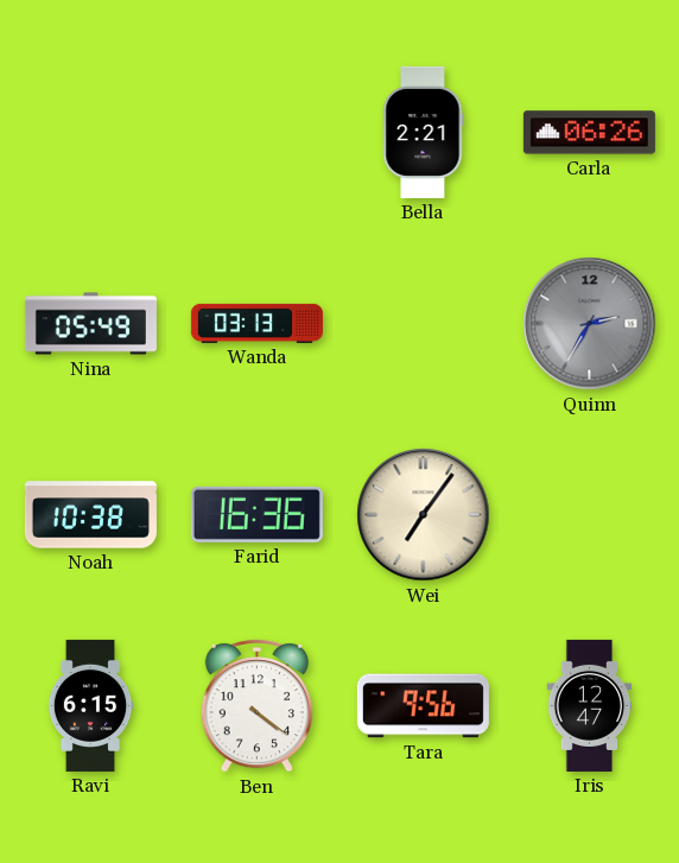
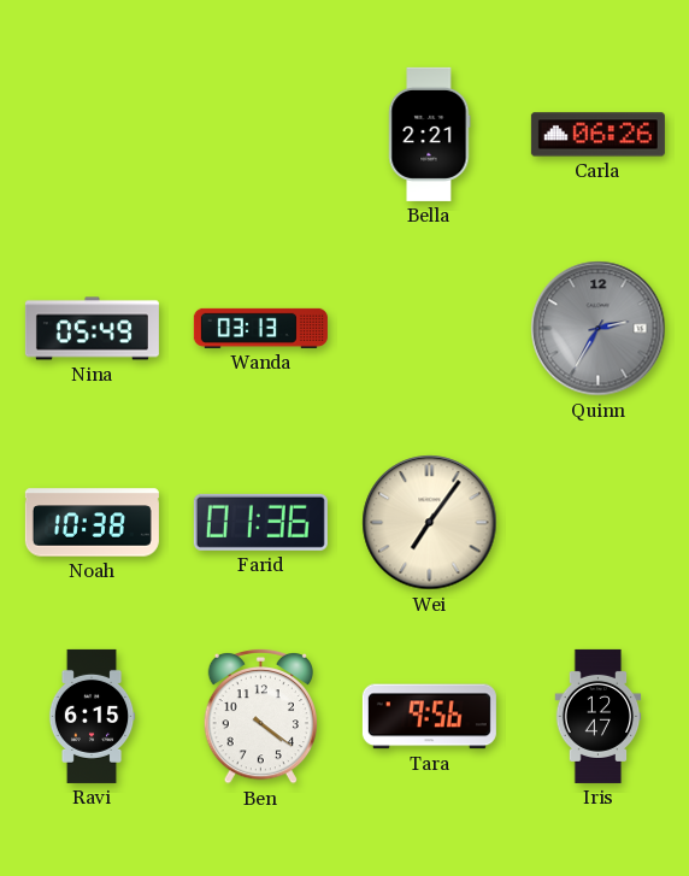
Farid: 16:36 -> 01:36
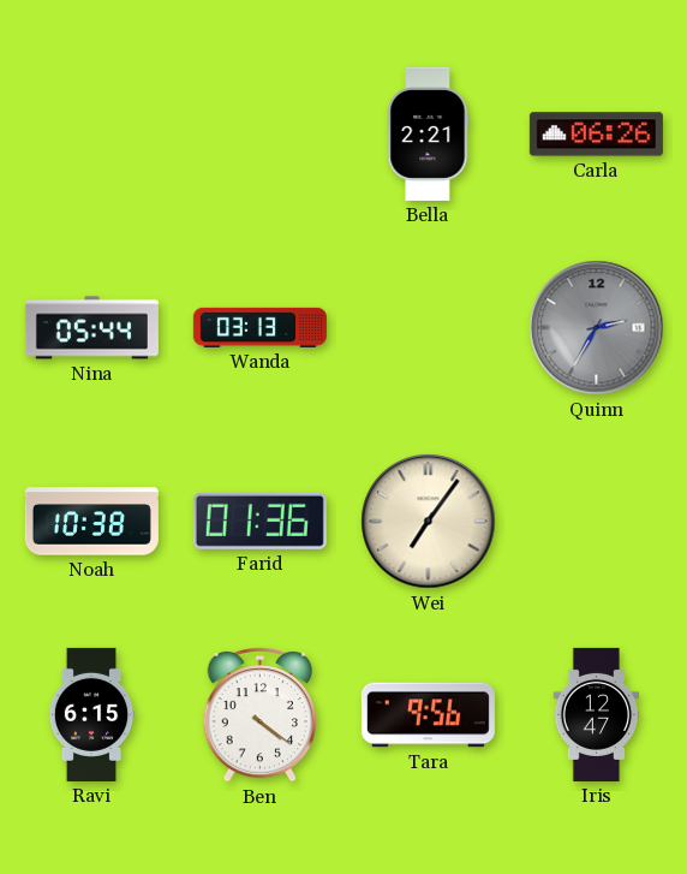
Nina: 05:49 -> 05:44
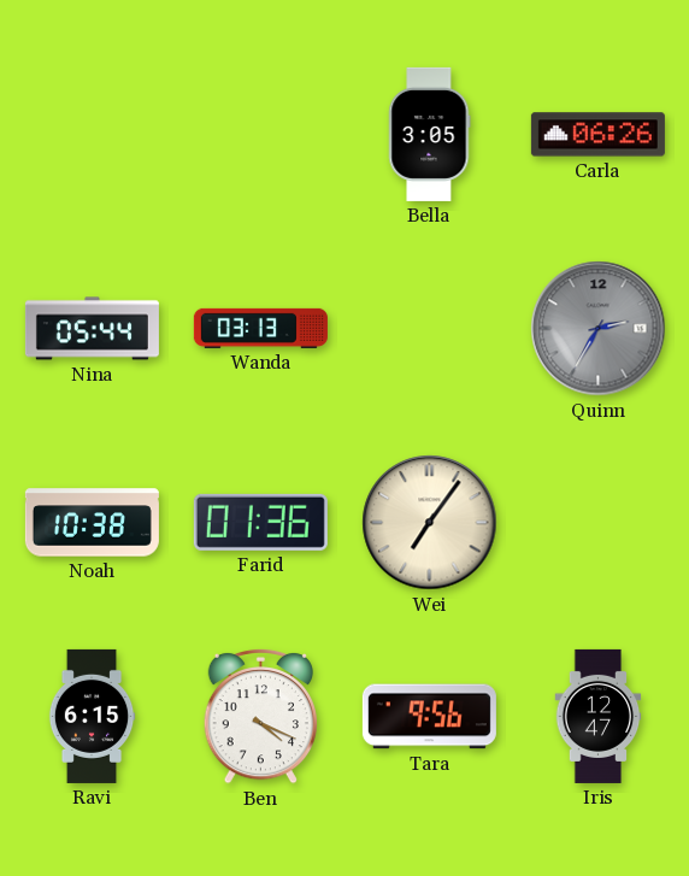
Bella: 2:21 -> 3:05
Ben: 4:21 -> 4:19
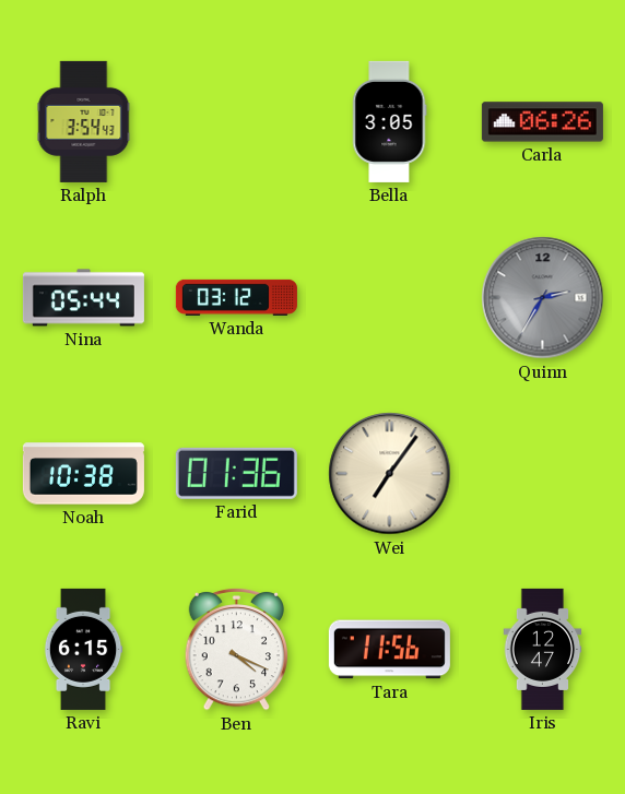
Ralph: none -> 3:54
Wanda: 03:13 -> 03:12
Tara: 9:56 -> 11:56
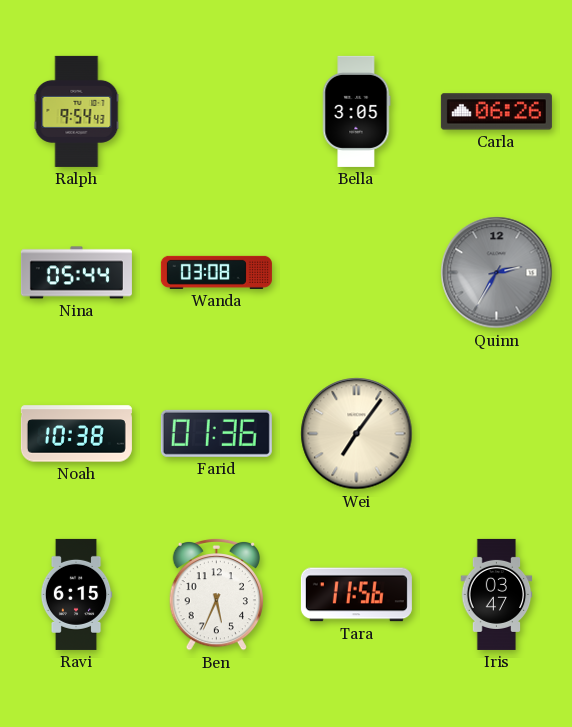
Ralph: 3:54 -> 9:54
Wanda: 03:12 -> 03:08
Ben: 4:19 -> 5:34
Iris: 12:47 -> 03:47
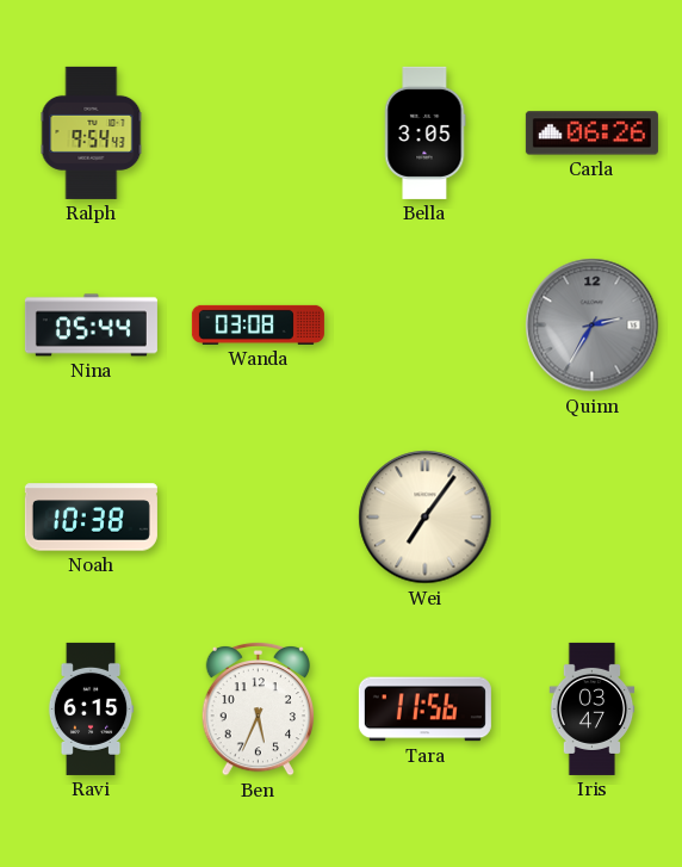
Farid: 01:36 -> none
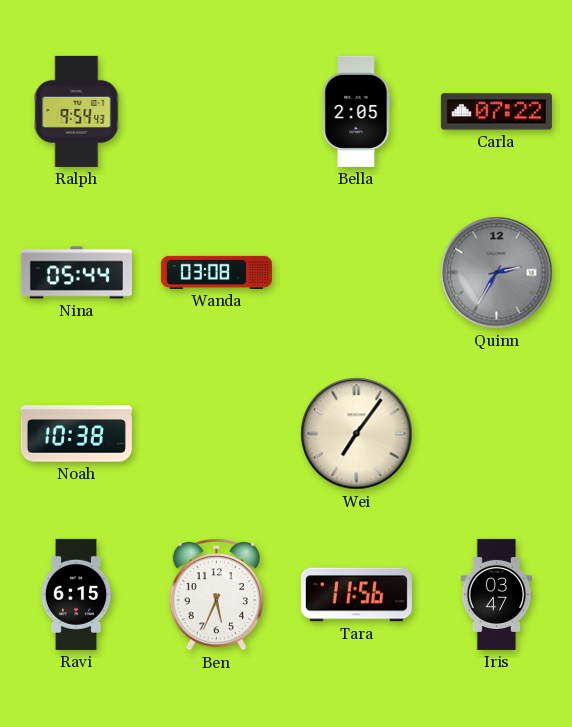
Bella: 3:05 -> 2:05
Carla: 06:26 -> 07:22
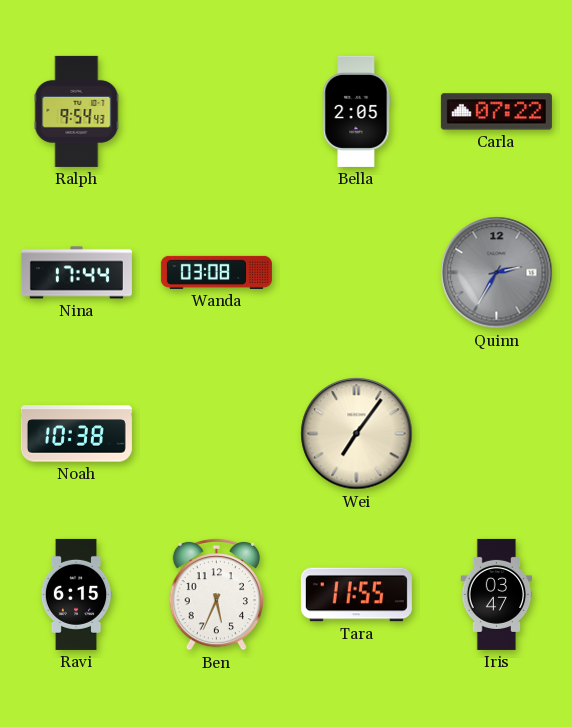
Nina: 05:44 -> 17:44
Tara: 11:56 -> 11:55
